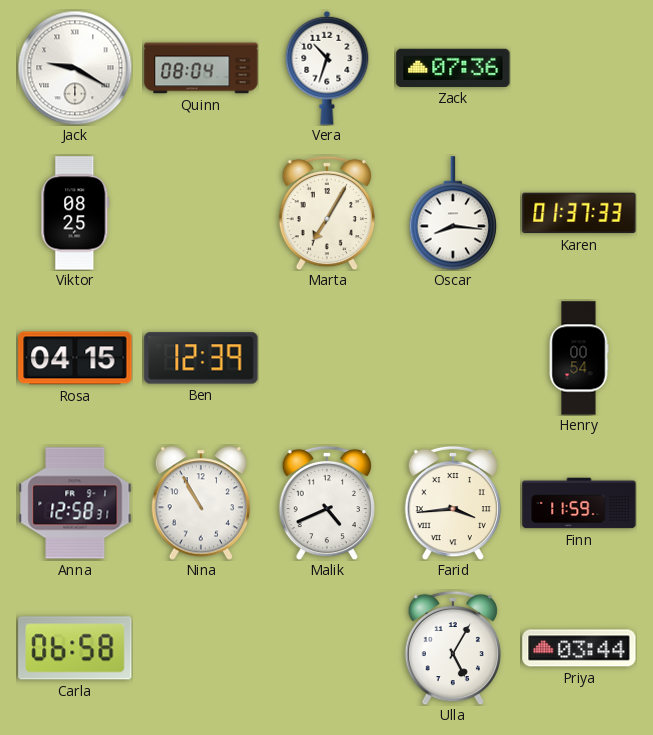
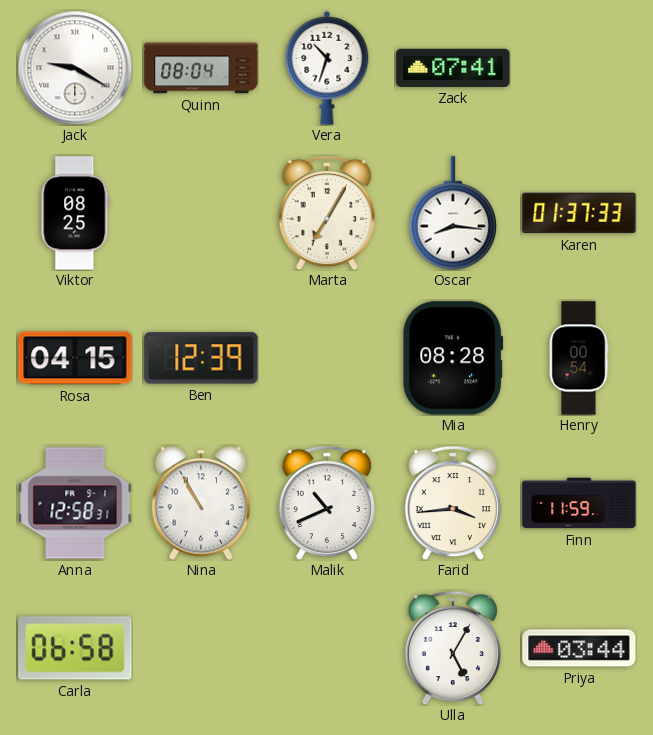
Zack: 07:36 -> 07:41
Mia: none -> 08:28
Malik: 4:41 -> 10:41
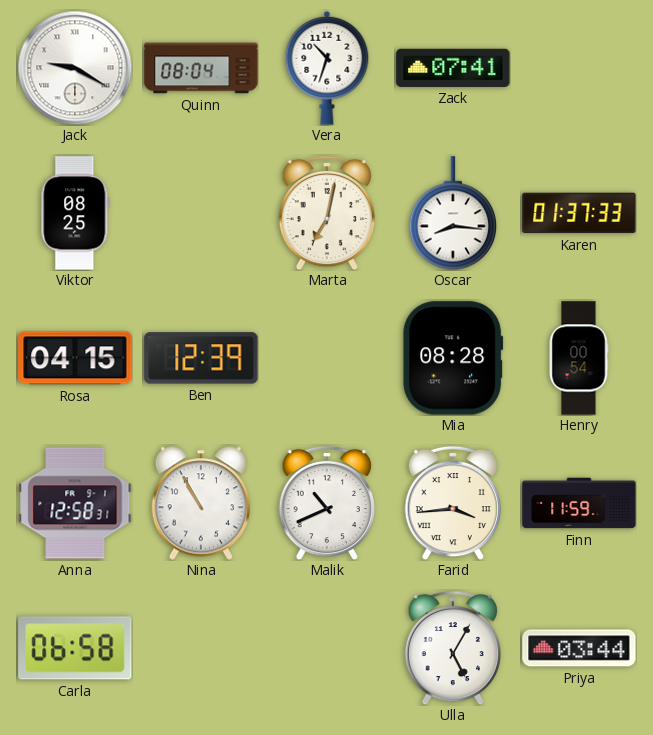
Marta: 7:05 -> 7:02
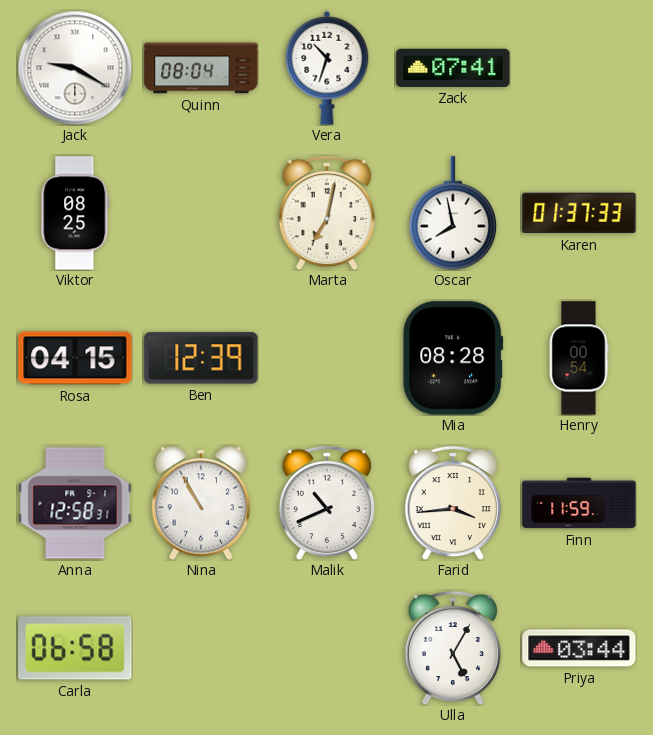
Oscar: 8:16 -> 7:58
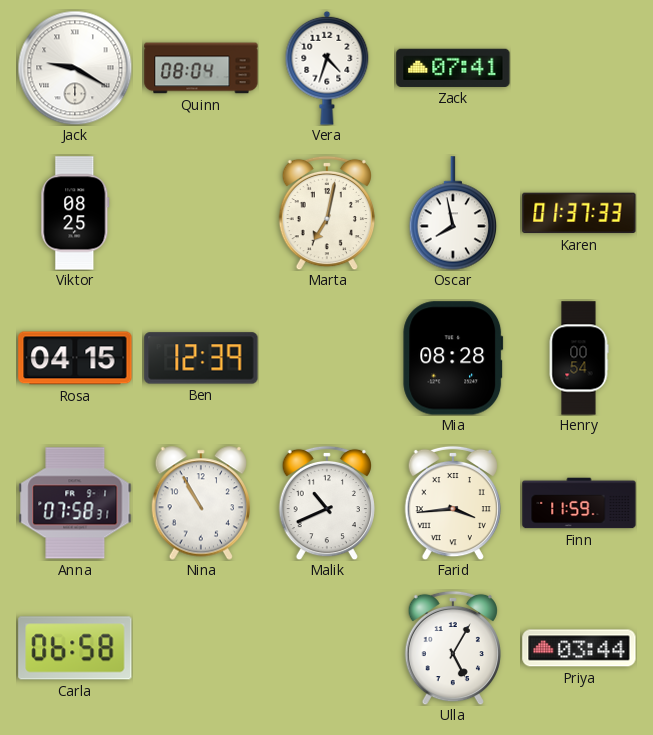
Vera: 10:33 -> 4:33
Anna: 12:58 -> 07:58
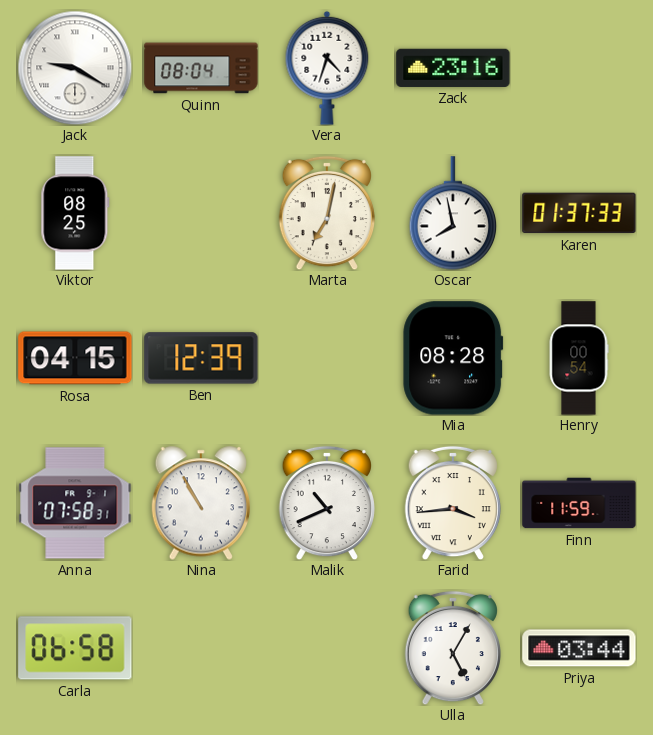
Zack: 07:41 -> 23:16
